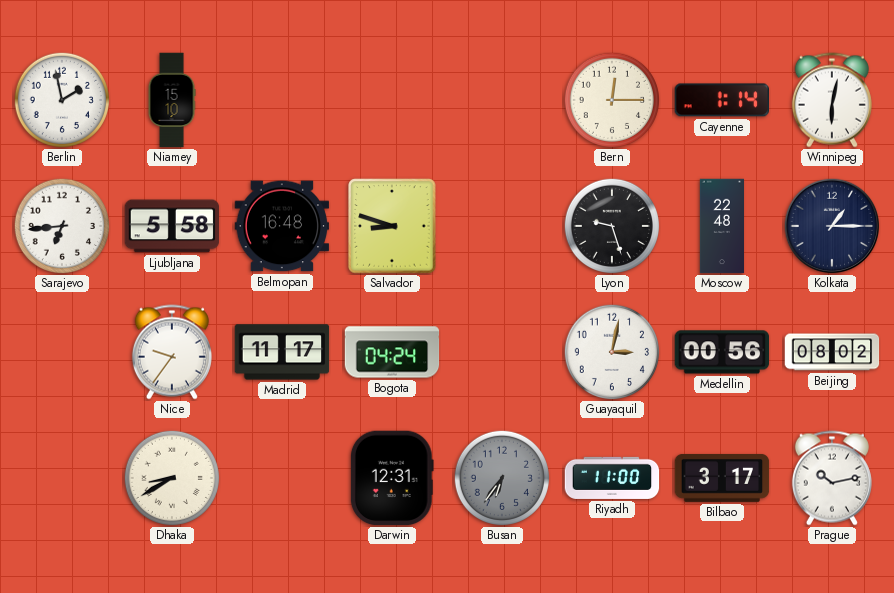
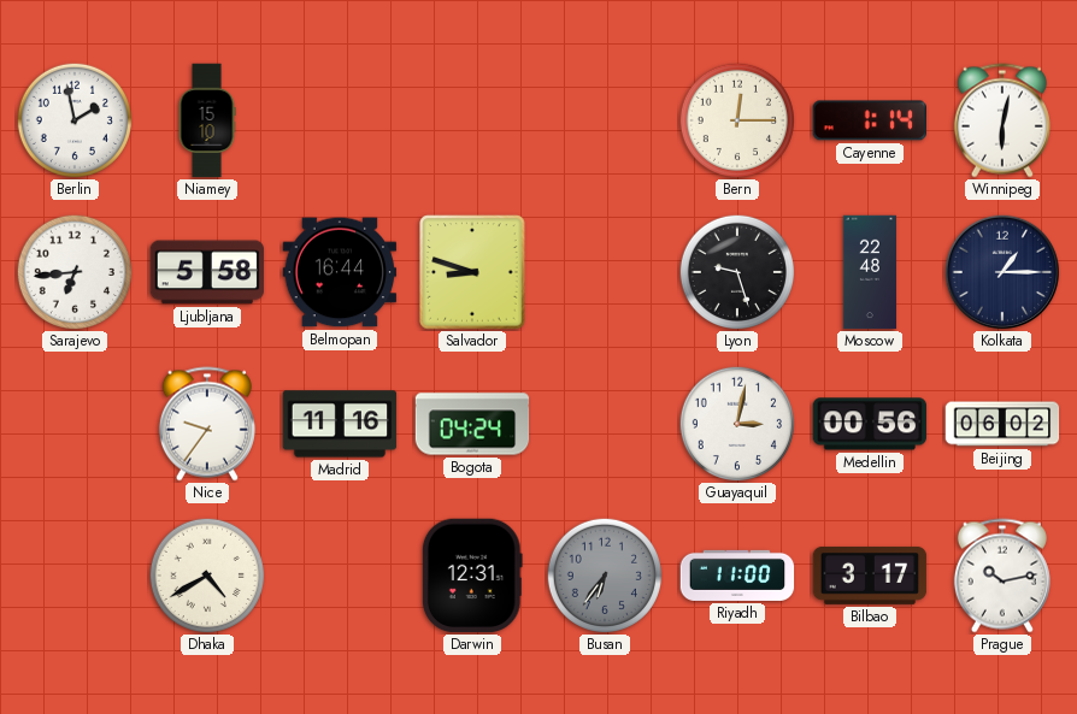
Belmopan: 16:48 -> 16:44
Madrid: 11:17 -> 11:16
Beijing: 08:02 -> 06:02
Dhaka: 8:40 -> 4:40
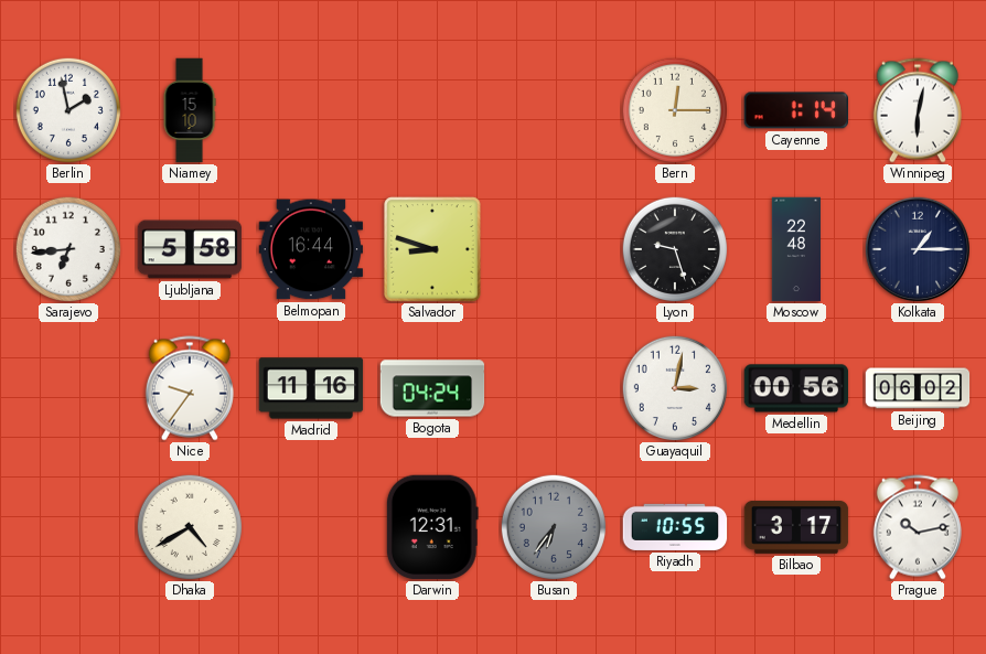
Riyadh: 11:00 -> 10:55
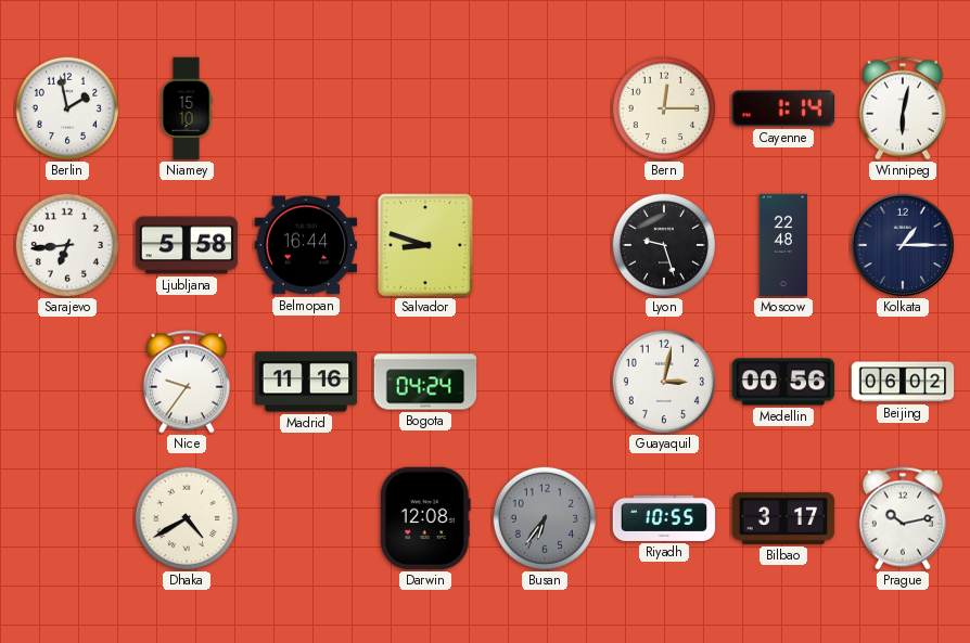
Darwin: 12:31 -> 12:08
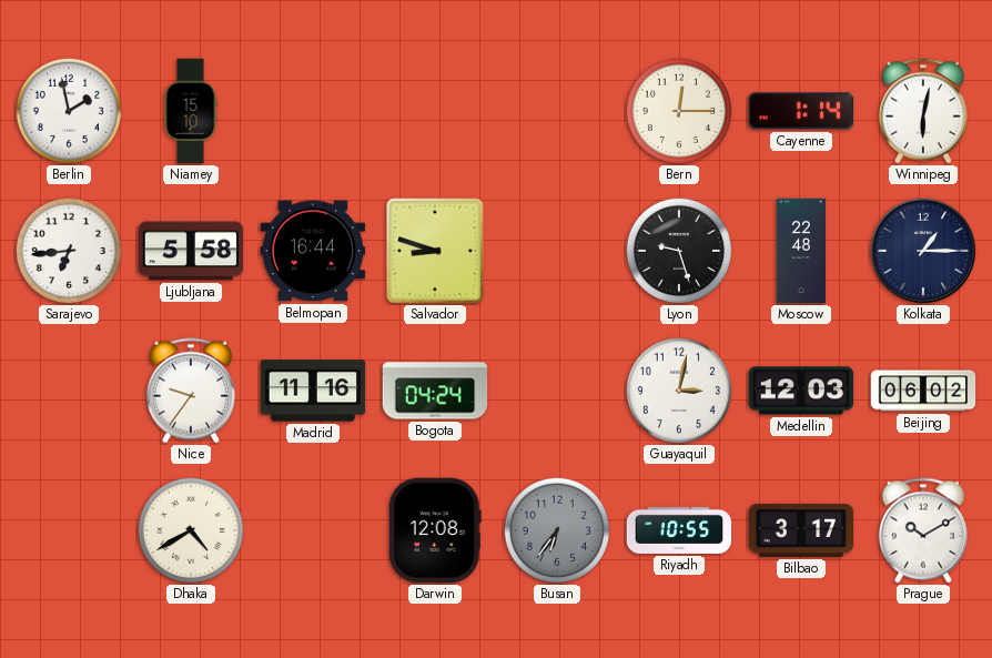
Medellin: 00:56 -> 12:03
Prague: 10:13 -> 10:10
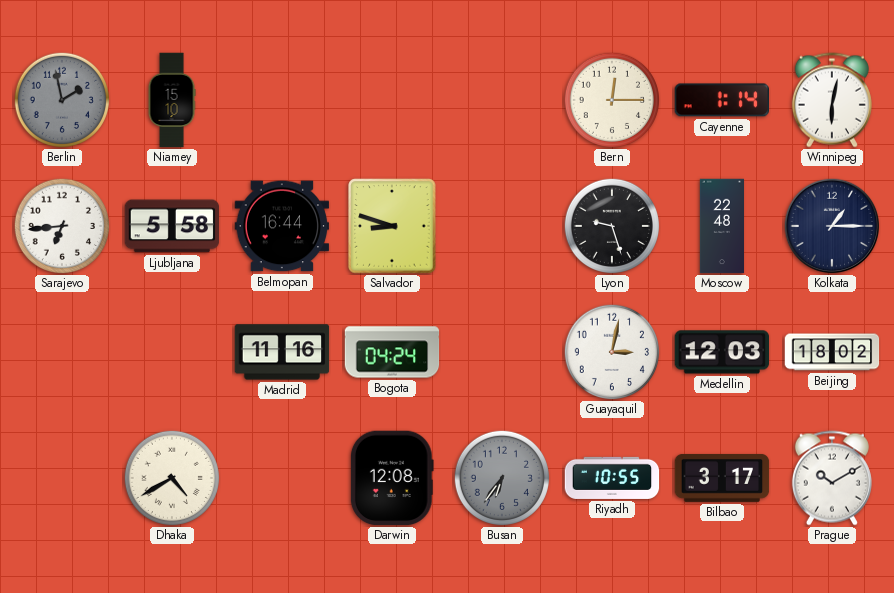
Berlin dial: white -> grey
Nice: 9:36 -> none
Beijing: 06:02 -> 18:02
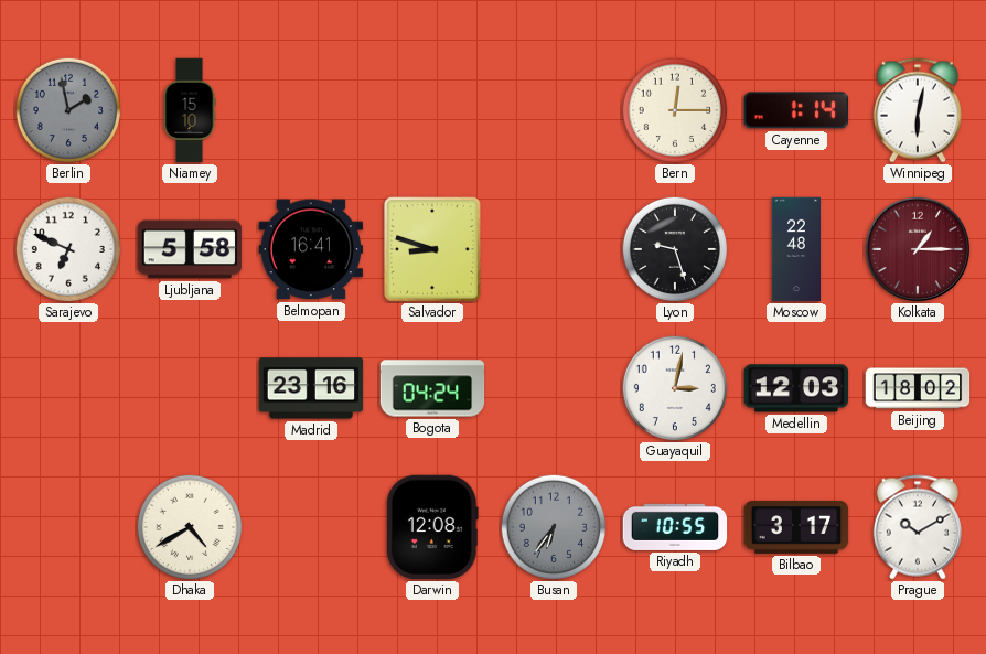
Sarajevo: 6:44 -> 6:49
Belmopan: 16:44 -> 16:41
Kolkata dial: navy -> burgundy
Madrid: 11:16 -> 23:16
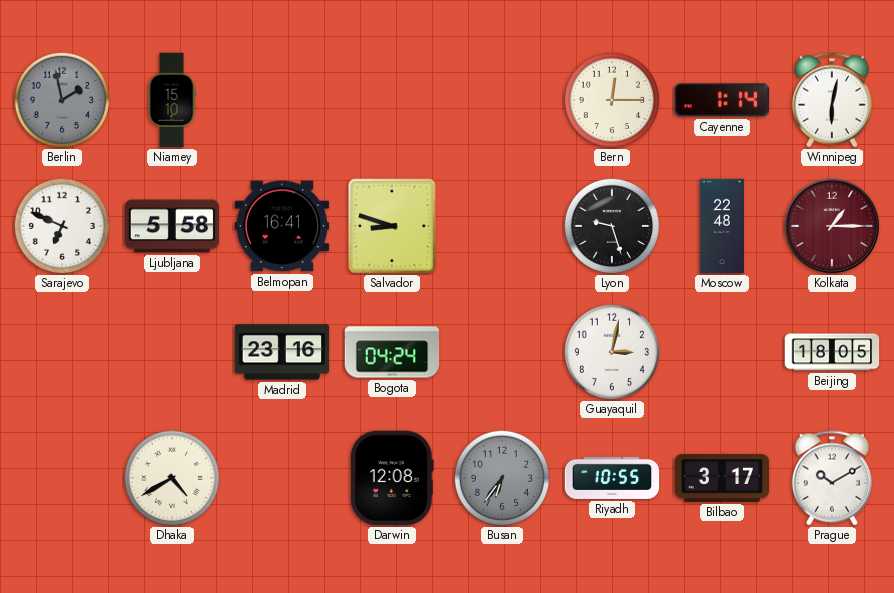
Medellin: 12:03 -> none
Beijing: 18:02 -> 18:05
